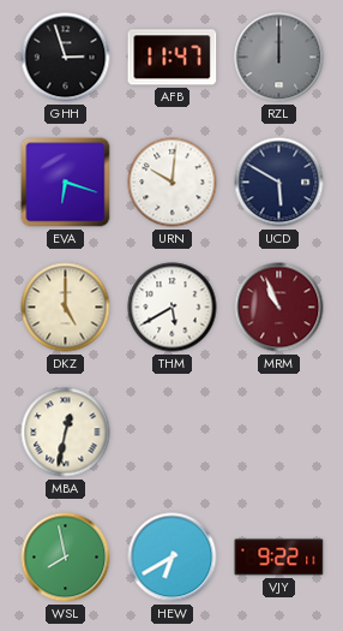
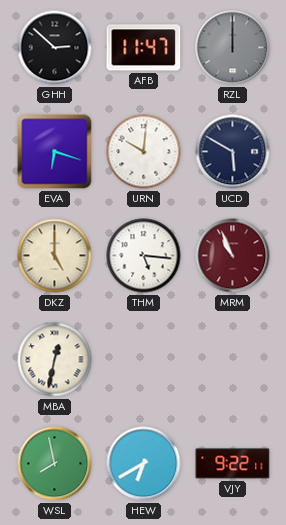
GHH: 2:57 -> 2:52
THM: 5:40 -> 5:16
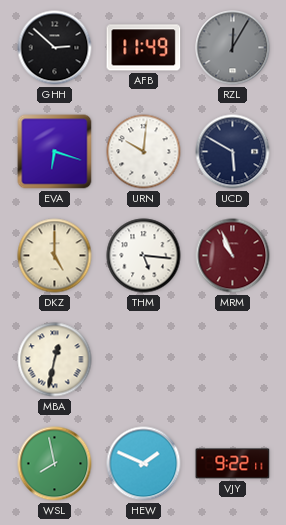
AFB: 11:47 -> 11:49
RZL: 12:00 -> 12:05
HEW: 6:40 -> 1:49
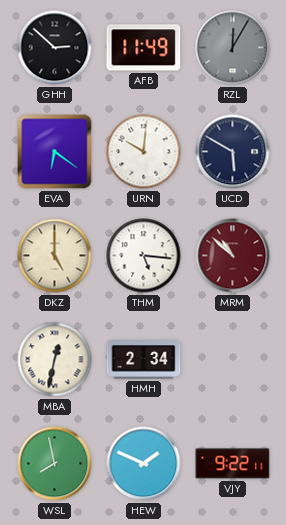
EVA: 6:18 -> 6:21
MRM: 10:56 -> 10:52
HMH: none -> 2:34
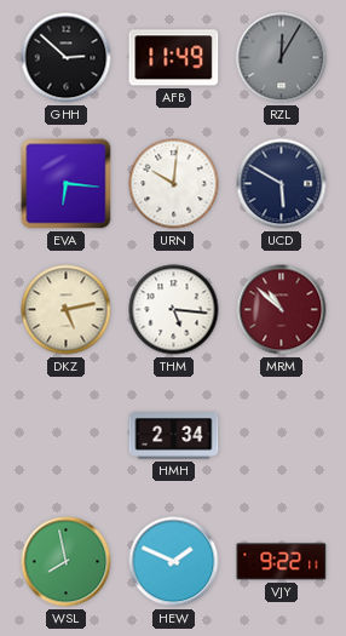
EVA: 6:21 -> 6:16
DKZ: 5:00 -> 5:13
MBA: 12:32 -> none
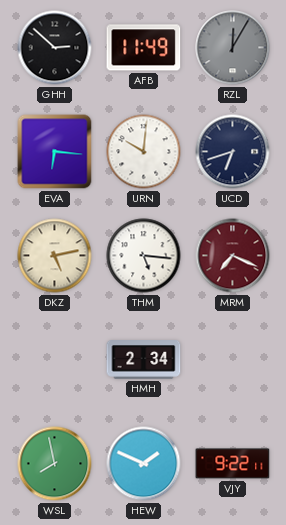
UCD: 5:50 -> 6:42
MRM: 10:52 -> 7:19
